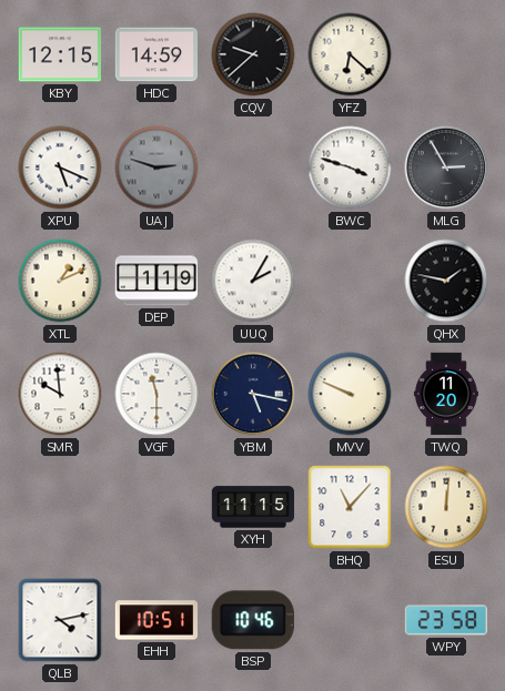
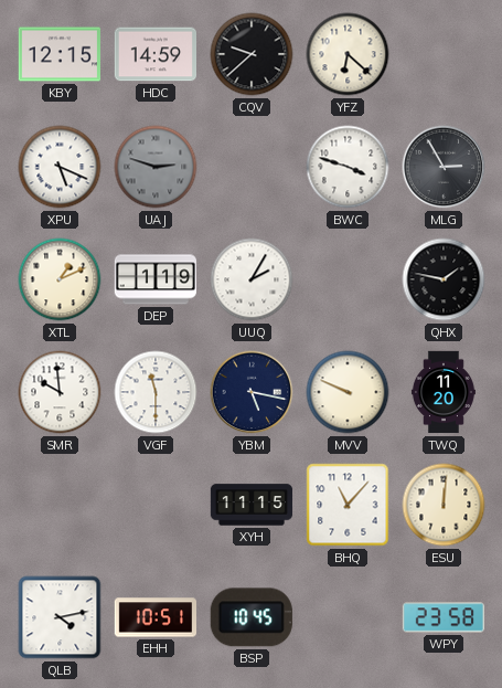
BSP: 10:46 -> 10:45
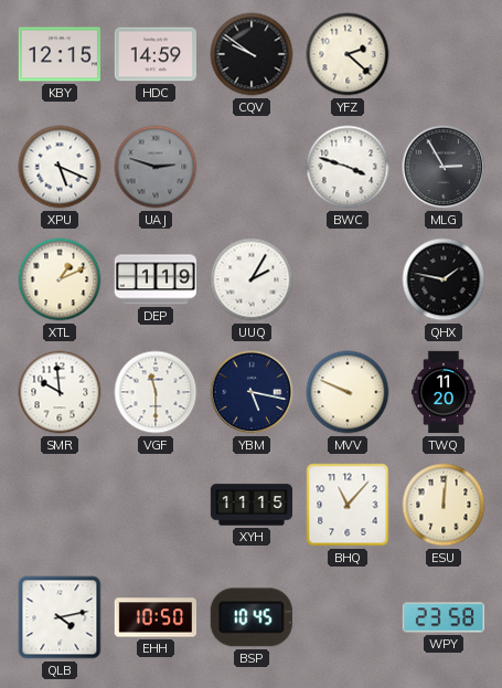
CQV: 9:38 -> 9:51
YFZ: 6:22 -> 2:22
EHH: 10:51 -> 10:50
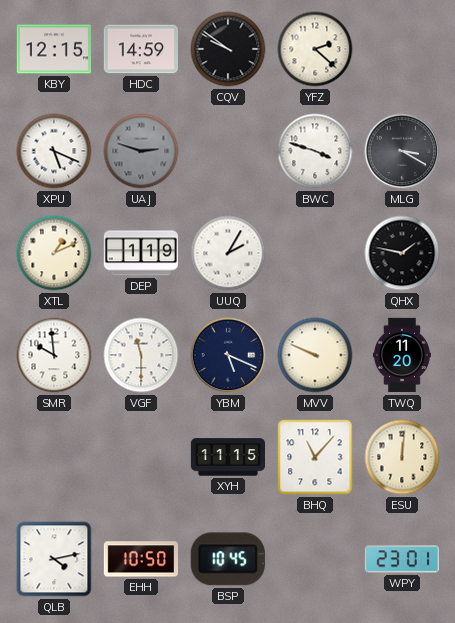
MLG: 2:55 -> 3:20
YBM: 5:17 -> 5:19
WPY: 23:58 -> 23:01
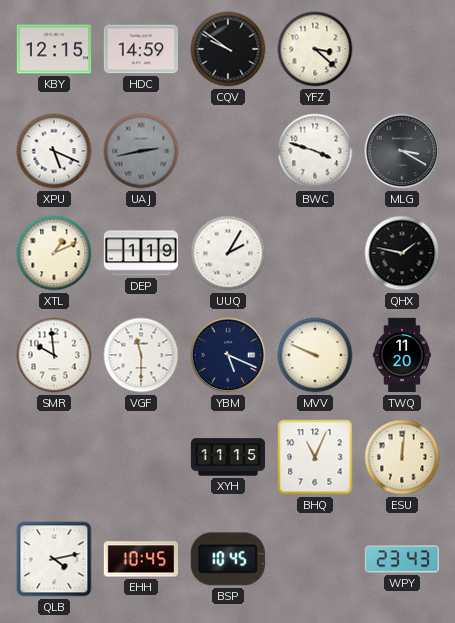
YFZ: 2:22 -> 3:22
UAJ: 2:48 -> 2:43
BHQ: 11:07 -> 11:04
EHH: 10:50 -> 10:45
WPY: 23:01 -> 23:43
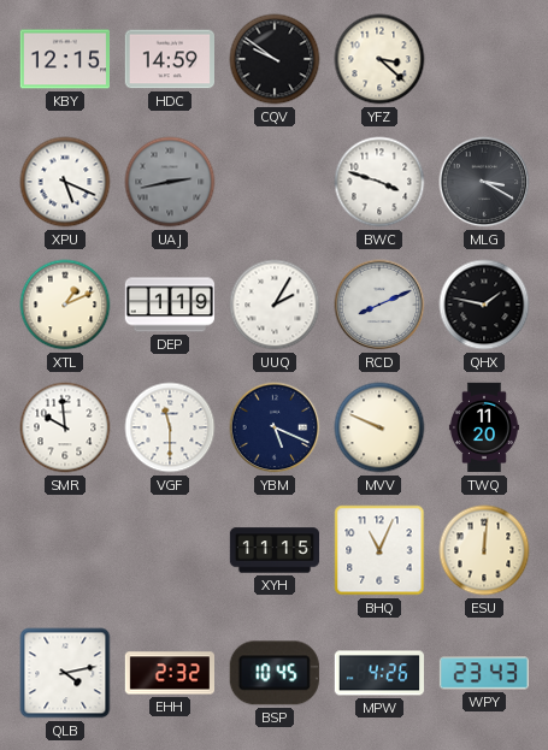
RCD: none -> 8:11
EHH: 10:45 -> 2:32
MPW: none -> 4:26
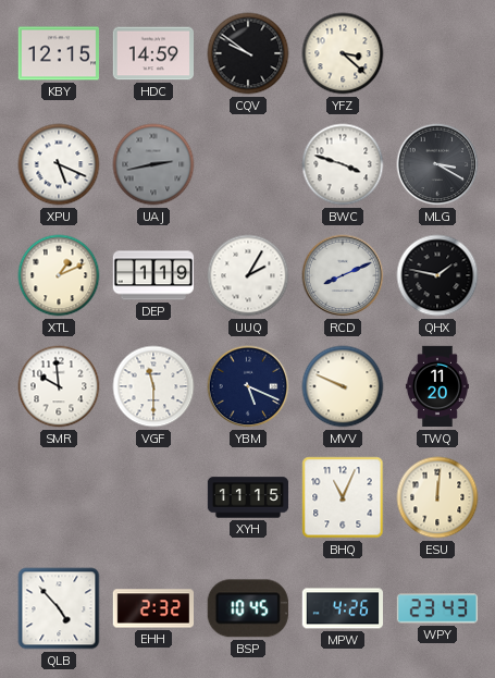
QLB: 4:13 -> 4:53
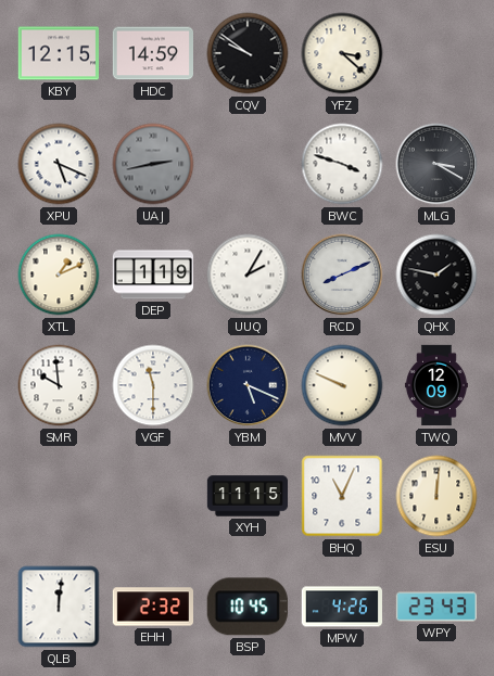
TWQ: 11:20 -> 12:09
QLB: 4:53 -> 12:01
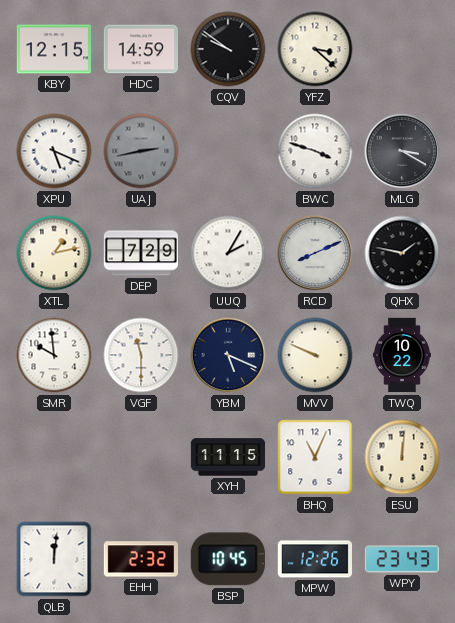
XTL: 1:11 -> 1:13
DEP: 1:19 -> 7:29
TWQ: 12:09 -> 10:22
MPW: 4:26 -> 12:26
